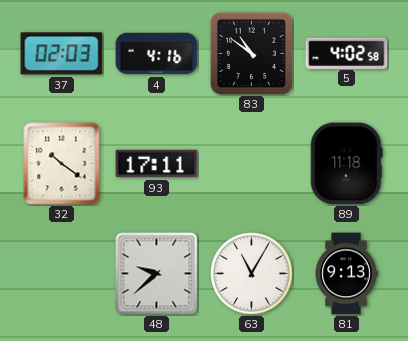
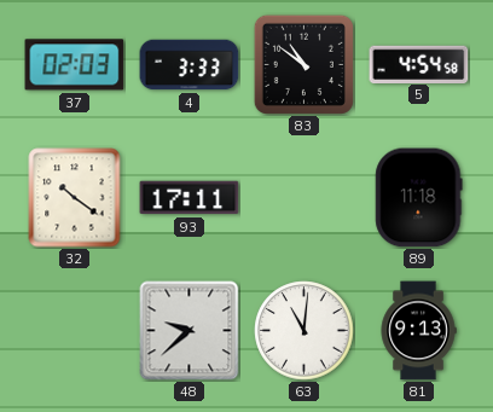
4: 4:16 -> 3:33
5: 4:02 -> 4:54
63: 11:05 -> 11:01
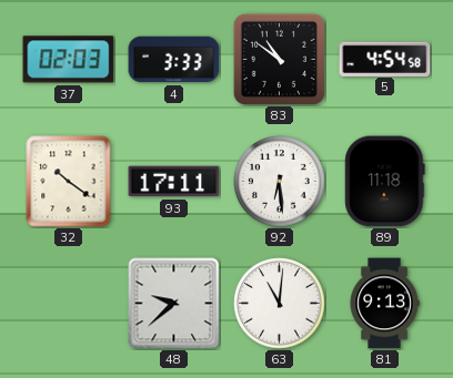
92: none -> 6:29
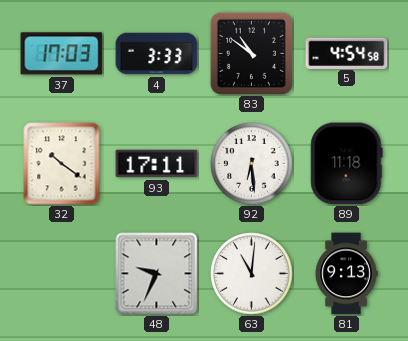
37: 02:03 -> 17:03
48: 9:38 -> 9:34
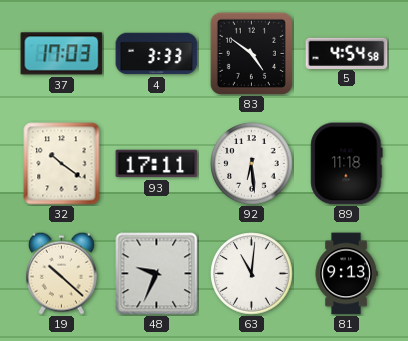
83: 10:51 -> 4:51
19: none -> 10:22
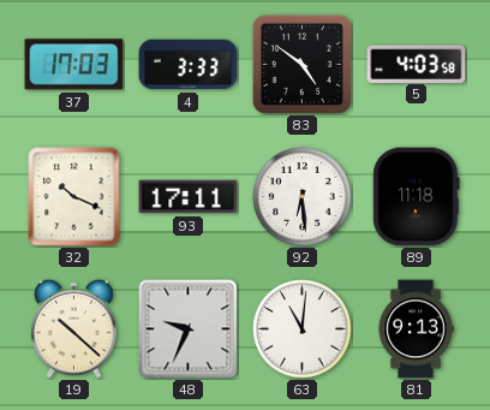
5: 4:54 -> 4:03
32: 10:21 -> 10:19
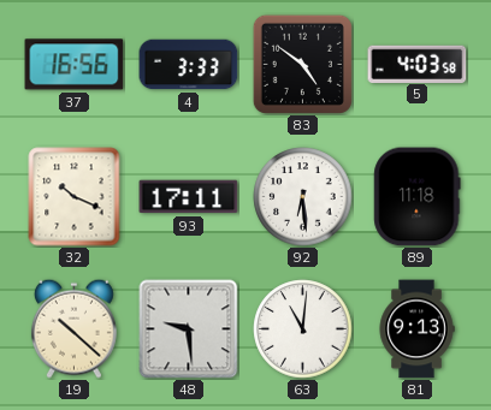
37: 17:03 -> 16:56
48: 9:34 -> 9:29
